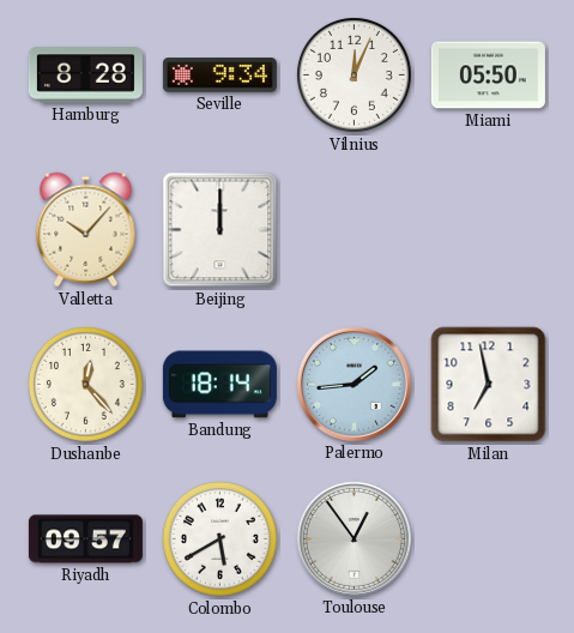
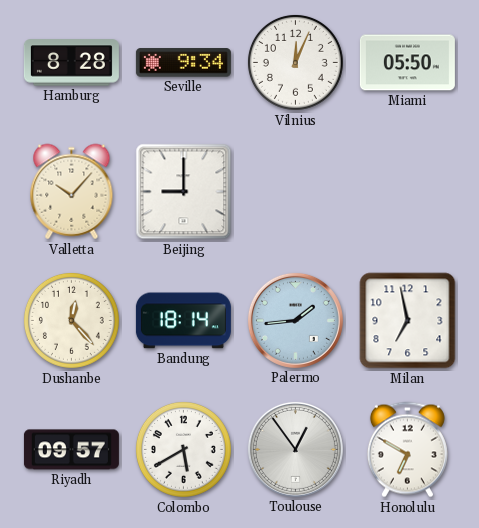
Beijing: 12:00 -> 9:00
Honolulu: none -> 6:50
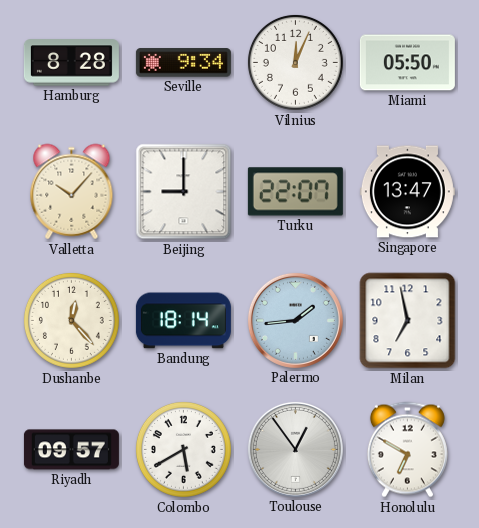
Turku: none -> 22:07
Singapore: none -> 13:47
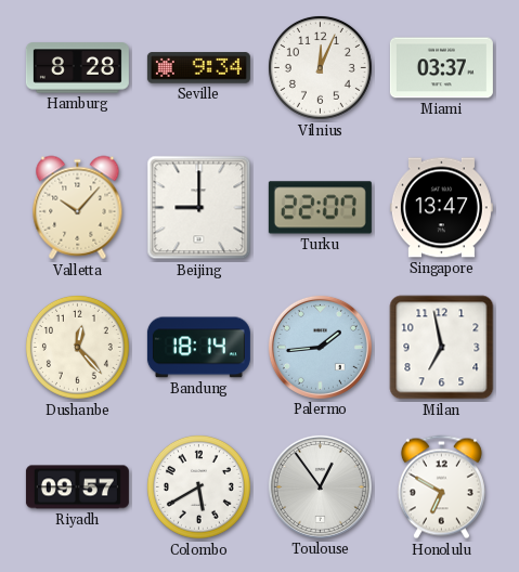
Miami: 05:50 -> 03:37
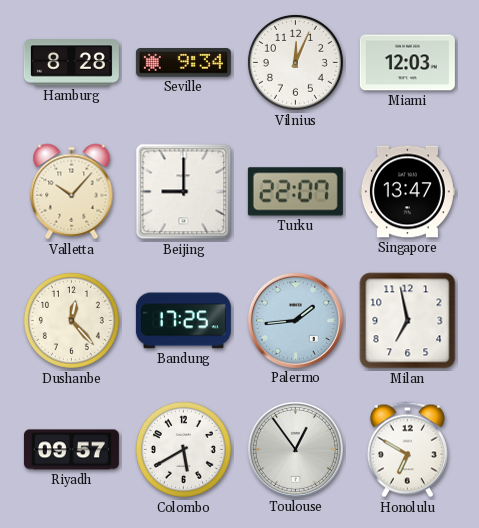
Miami: 03:37 -> 12:03
Bandung: 18:14 -> 17:25
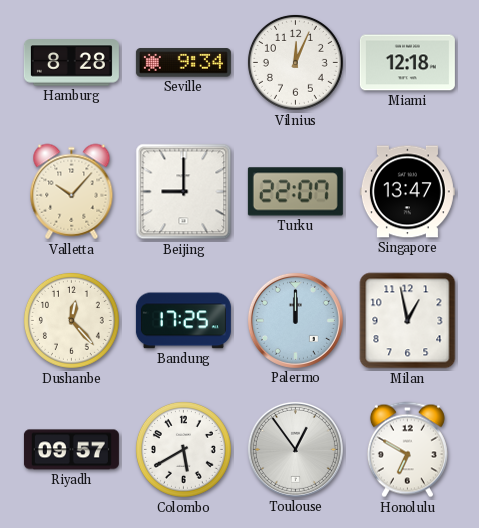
Miami: 12:03 -> 12:18
Palermo: 1:44 -> 12:00
Milan: 6:58 -> 12:58
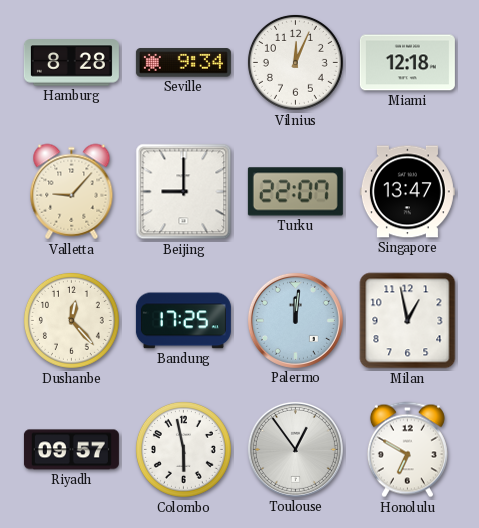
Valletta: 10:07 -> 9:07
Palermo: 12:00 -> 12:01
Colombo: 5:40 -> 5:58
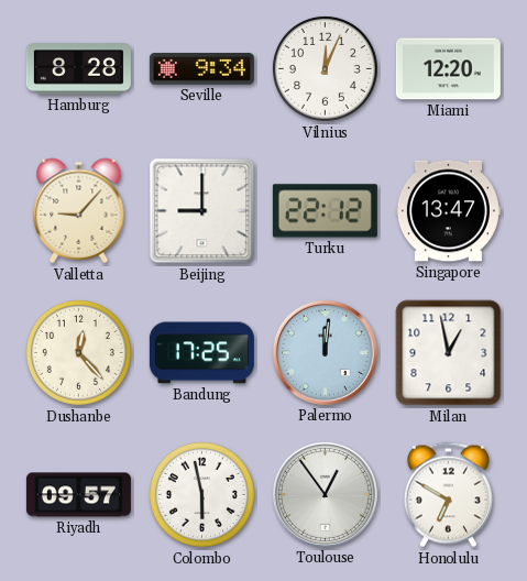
Miami: 12:18 -> 12:20
Turku: 22:07 -> 22:12
